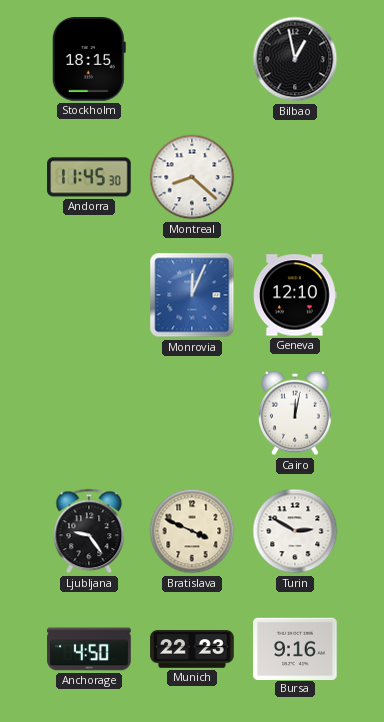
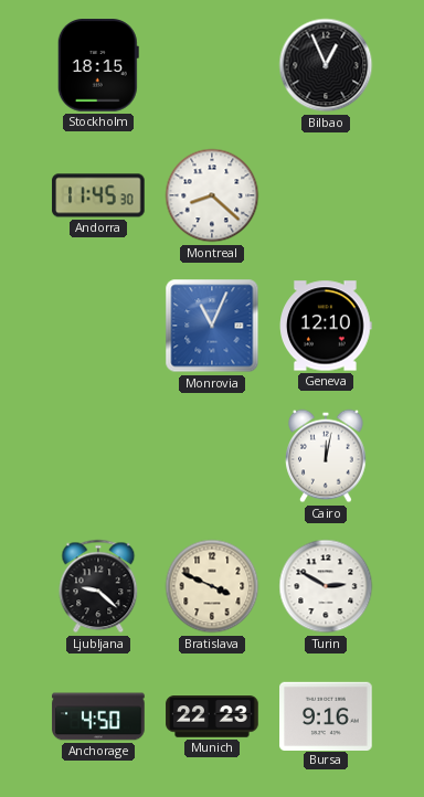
Bilbao: 12:58 -> 12:56
Monrovia: 12:04 -> 11:04
Ljubljana: 9:24 -> 9:22
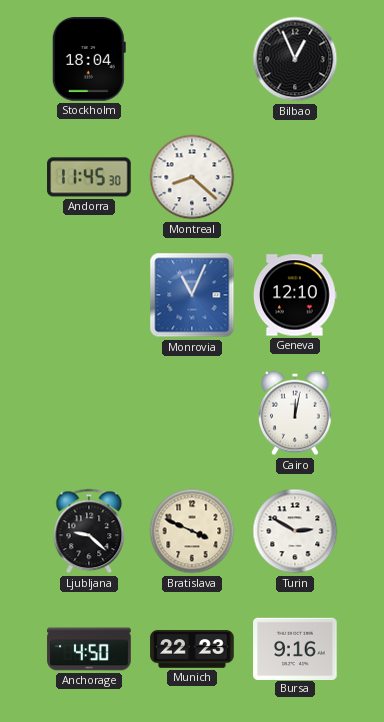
Stockholm: 18:15 -> 18:04
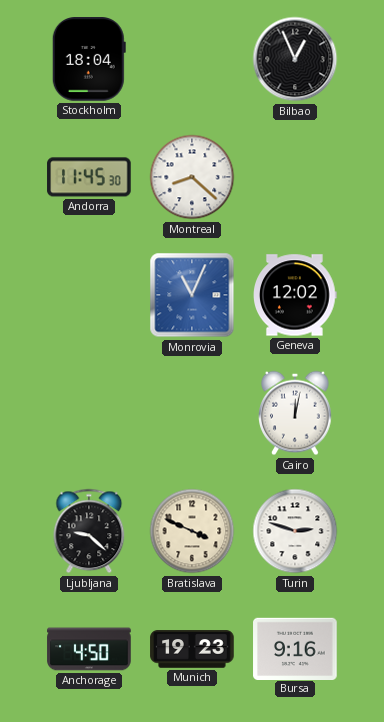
Geneva: 12:10 -> 12:02
Turin: 2:50 -> 2:48
Munich: 22:23 -> 19:23
